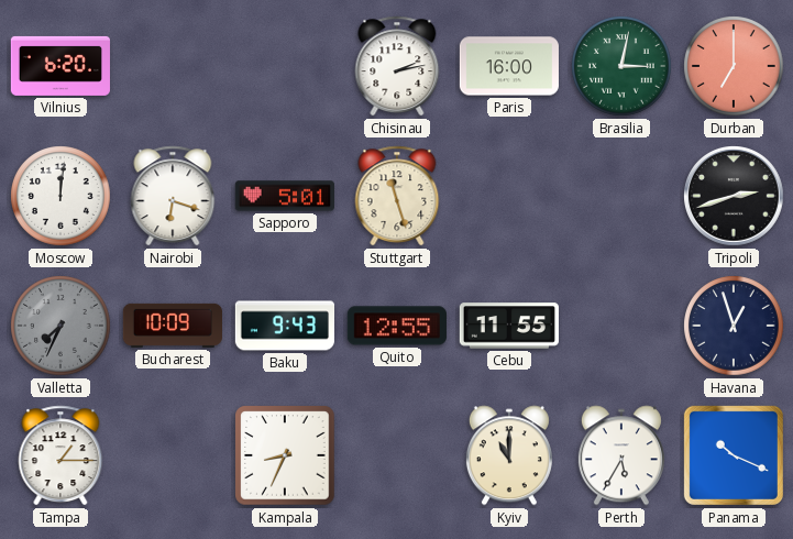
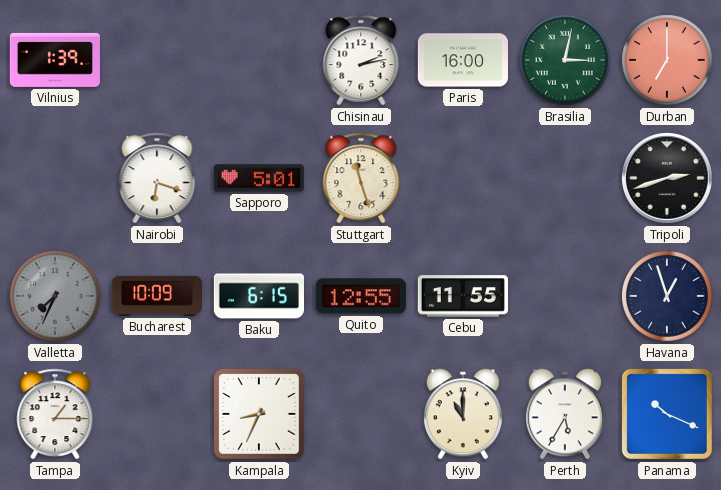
Vilnius: 6:20 -> 1:39
Moscow: 12:01 -> none
Baku: 9:43 -> 6:15
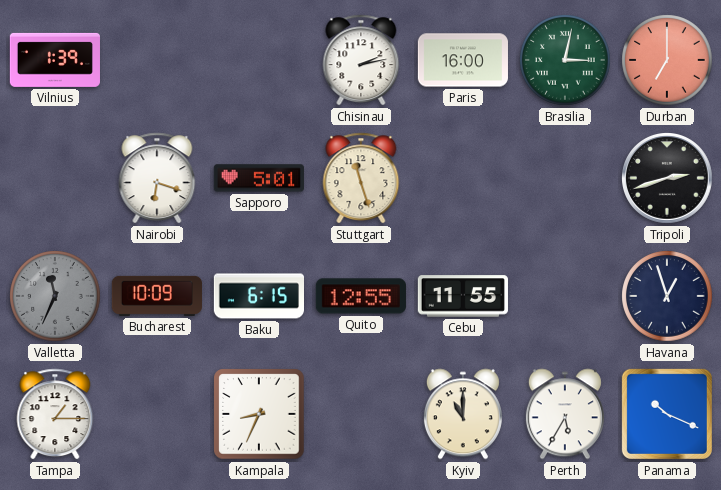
Valletta: 7:34 -> 11:34
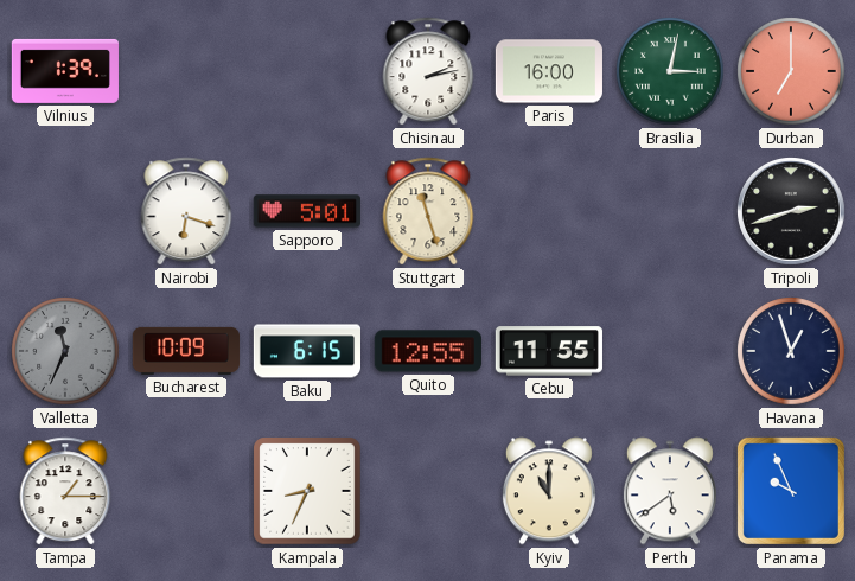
Perth: 5:35 -> 5:39
Panama: 10:19 -> 9:56
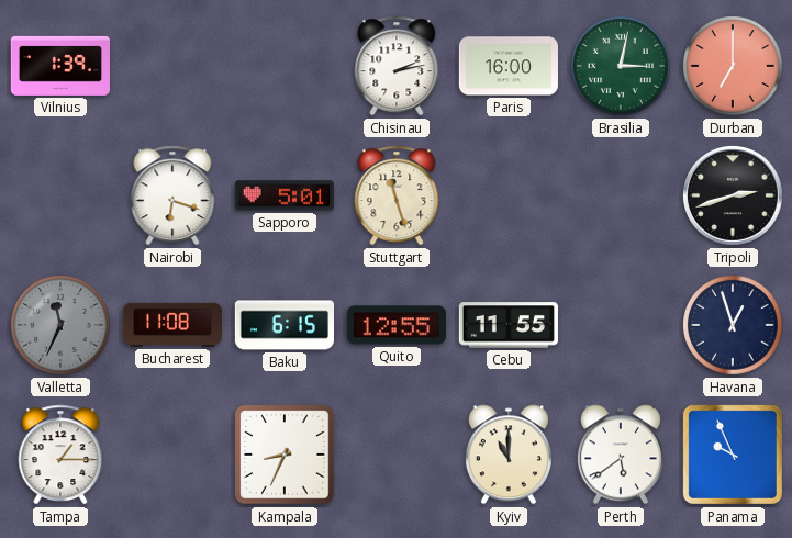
Bucharest: 10:09 -> 11:08
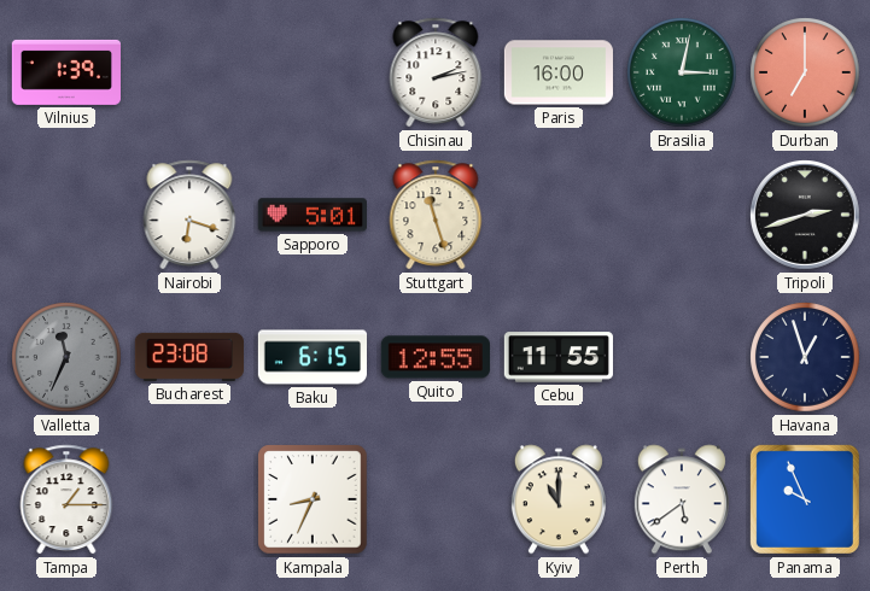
Bucharest: 11:08 -> 23:08
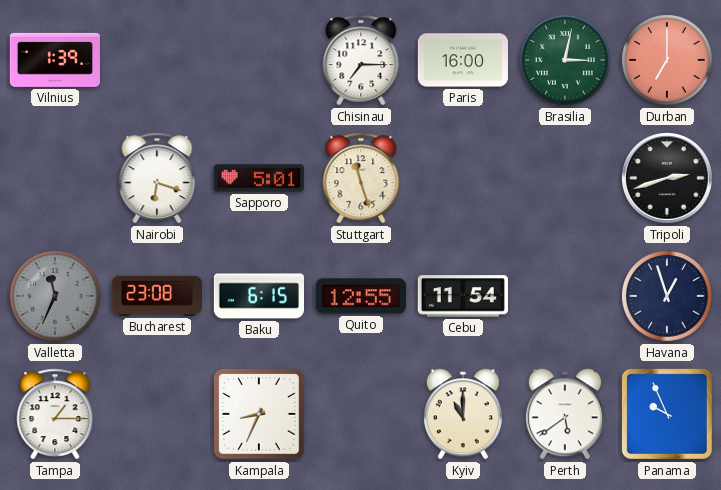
Chisinau: 2:13 -> 7:15
Cebu: 11:55 -> 11:54
